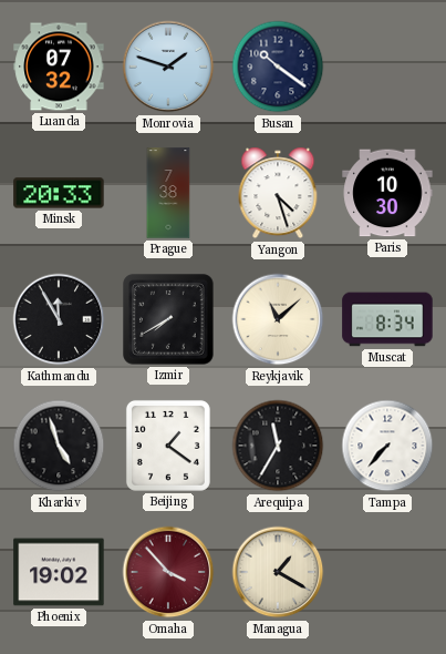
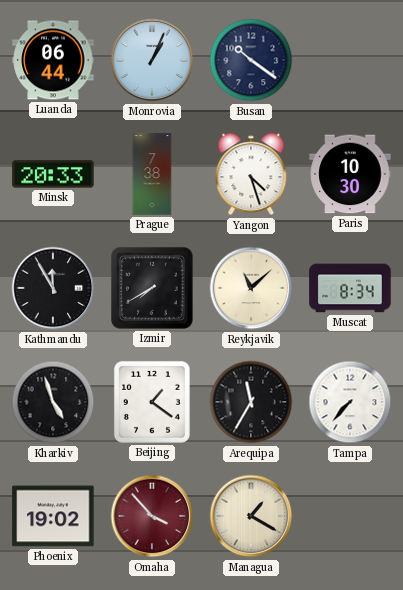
Luanda: 07:32 -> 06:44
Monrovia: 1:48 -> 1:04
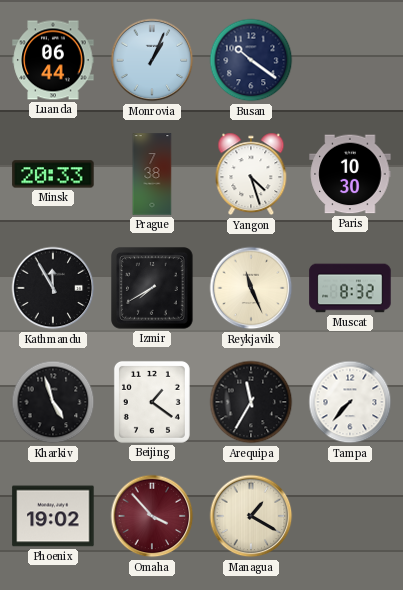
Reykjavik: 11:08 -> 11:26
Muscat: 8:34 -> 8:32
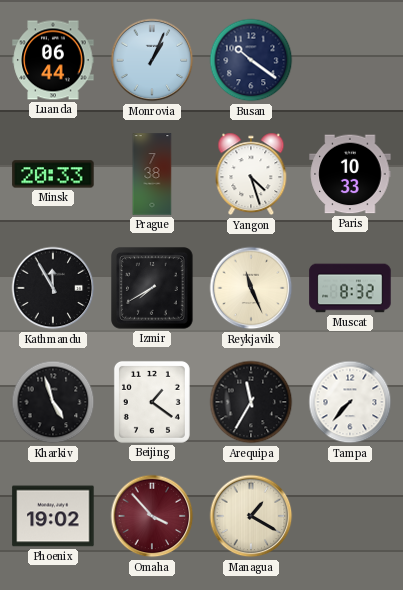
Paris: 10:30 -> 10:33
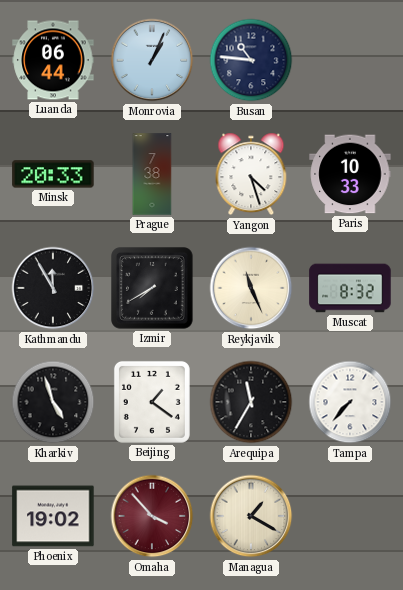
Busan: 10:21 -> 10:46
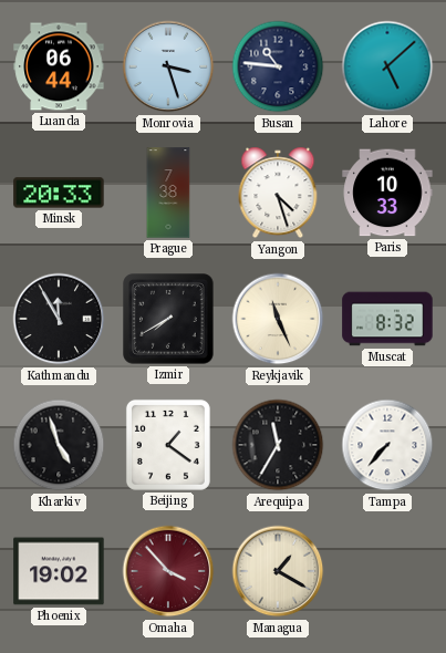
Monrovia: 1:04 -> 3:27
Lahore: none -> 5:08
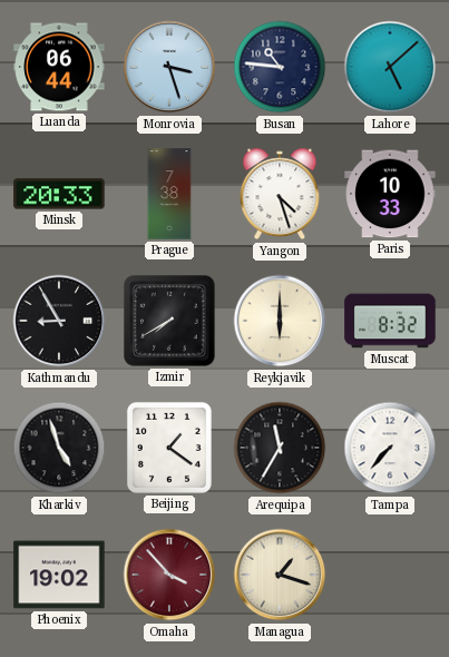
Kathmandu: 11:55 -> 8:55
Reykjavik: 11:26 -> 6:00
Managua: 1:20 -> 1:18
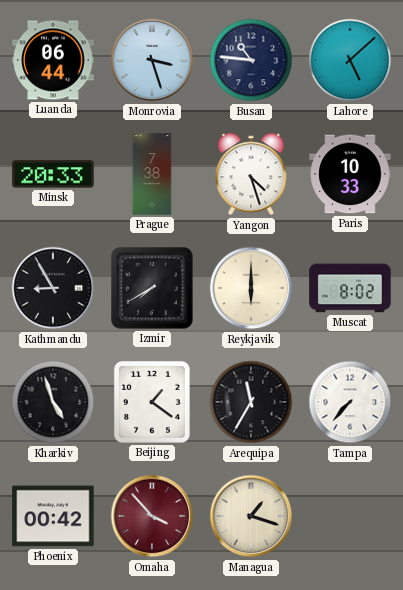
Muscat: 8:32 -> 8:02
Phoenix: 19:02 -> 00:42
